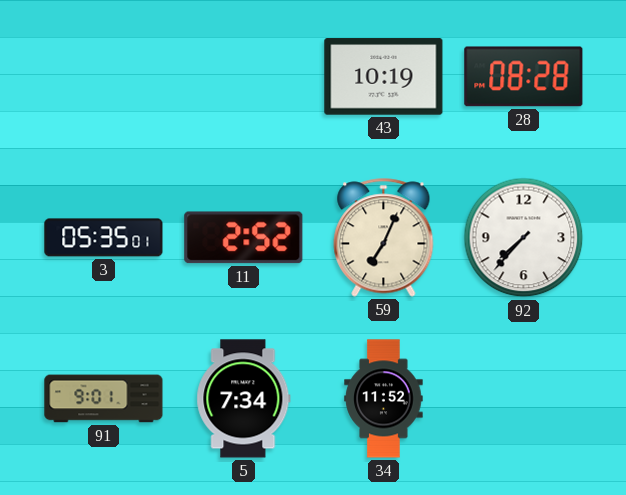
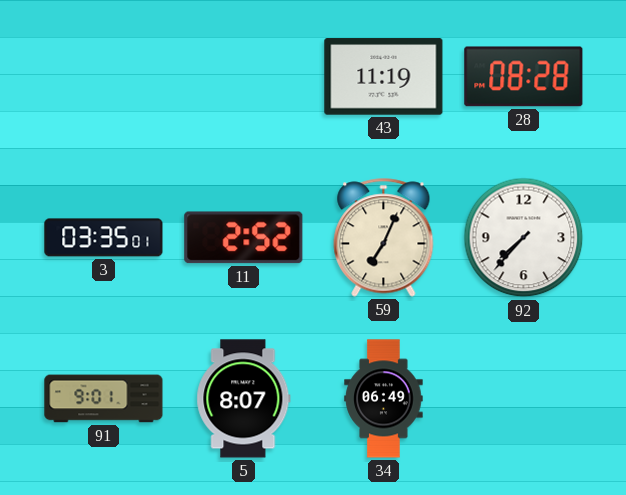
43: 10:19 -> 11:19
3: 05:35 -> 03:35
5: 7:34 -> 8:07
34: 11:52 -> 06:49
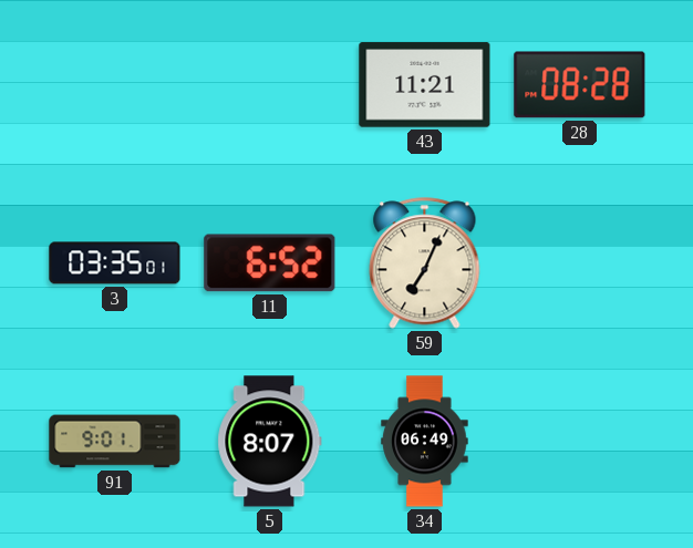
43: 11:19 -> 11:21
11: 2:52 -> 6:52
92: 7:37 -> none
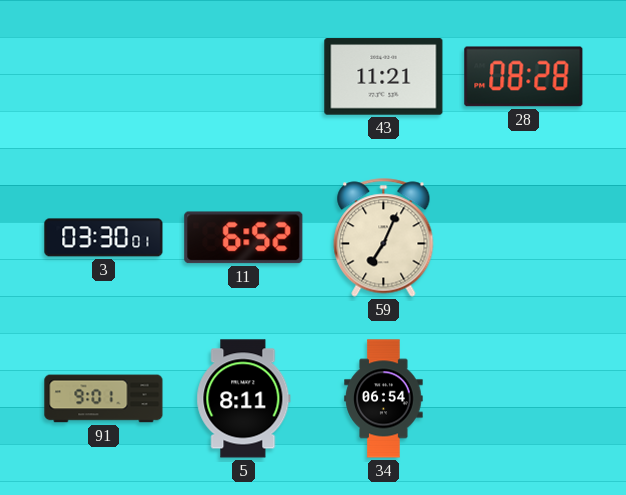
3: 03:35 -> 03:30
5: 8:07 -> 8:11
34: 06:49 -> 06:54
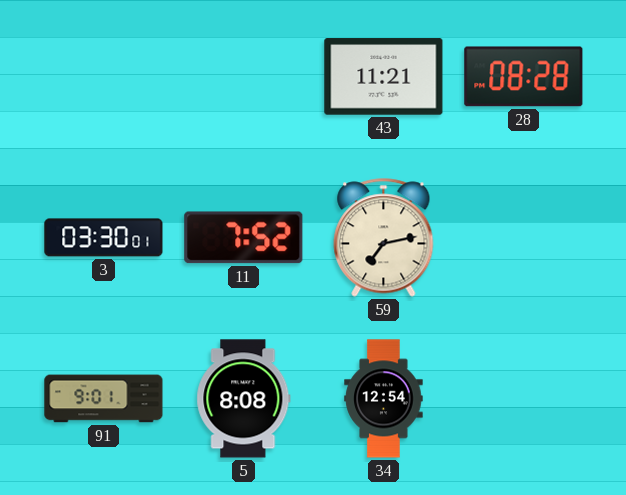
11: 6:52 -> 7:52
59: 7:04 -> 7:13
5: 8:11 -> 8:08
34: 06:54 -> 12:54
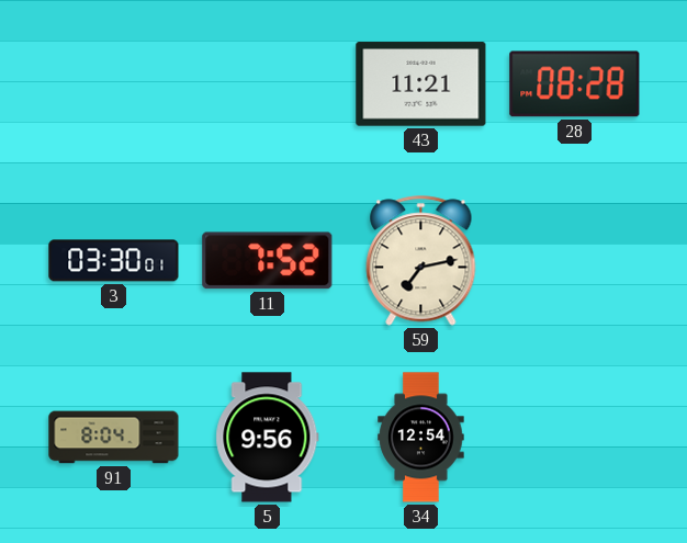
91: 9:01 -> 8:04
5: 8:08 -> 9:56
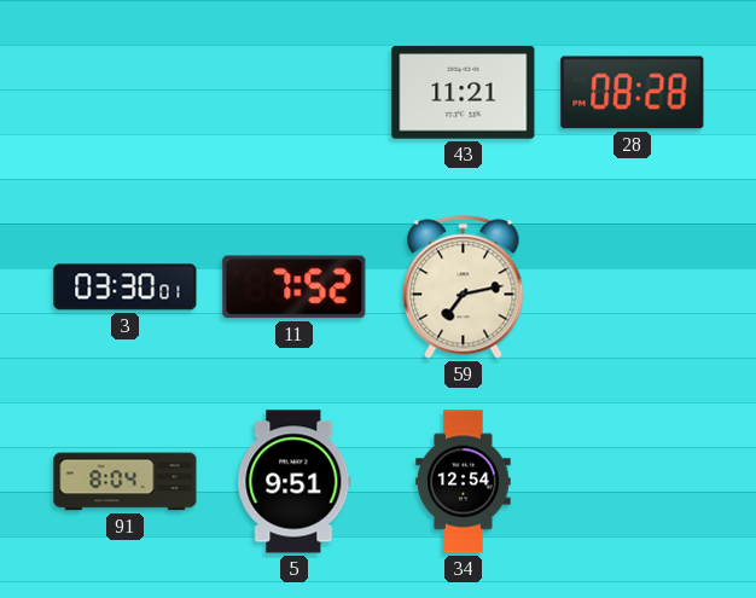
5: 9:56 -> 9:51
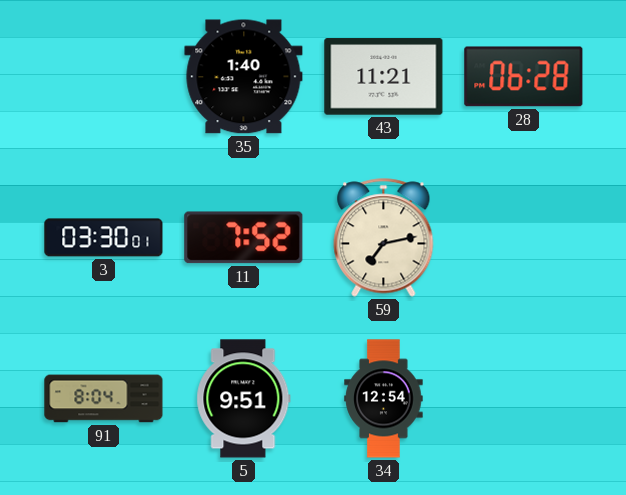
35: none -> 1:40
28: 08:28 -> 06:28
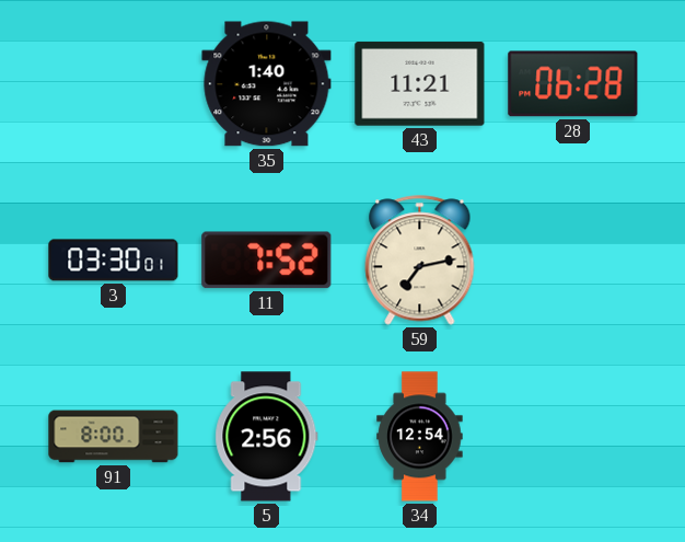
91: 8:04 -> 8:00
5: 9:51 -> 2:56
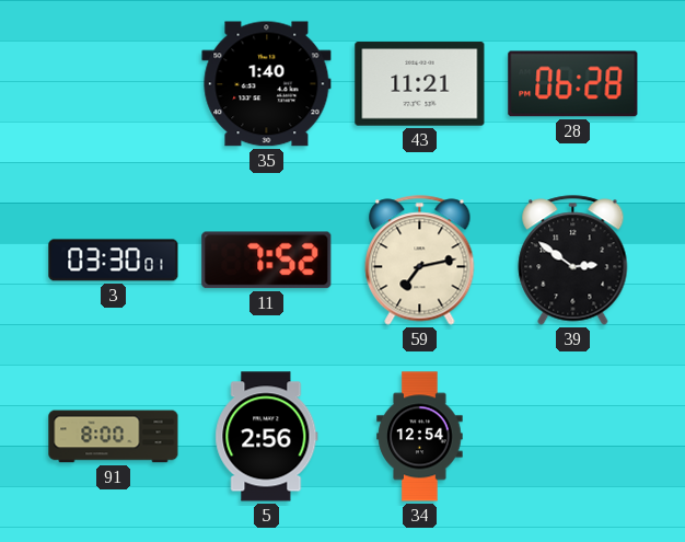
39: none -> 2:51
